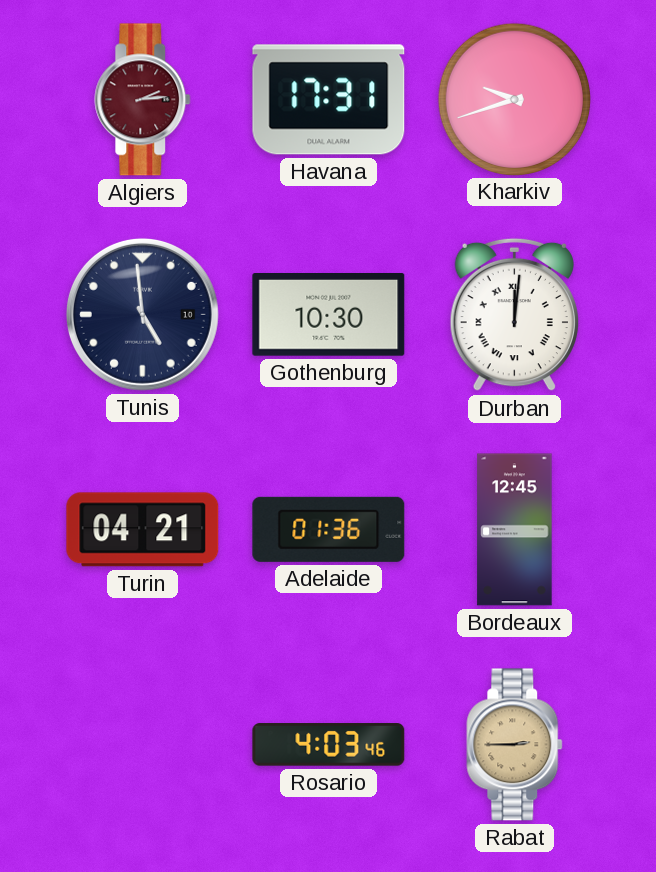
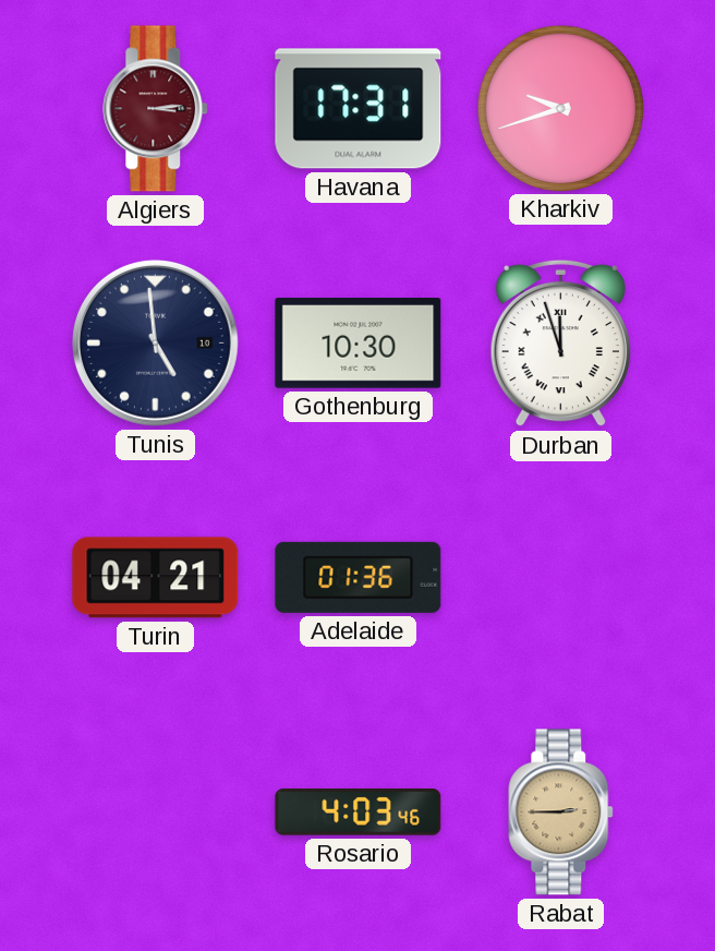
Algiers: 2:14 -> 3:14
Durban: 12:01 -> 11:57
Bordeaux: 12:45 -> none
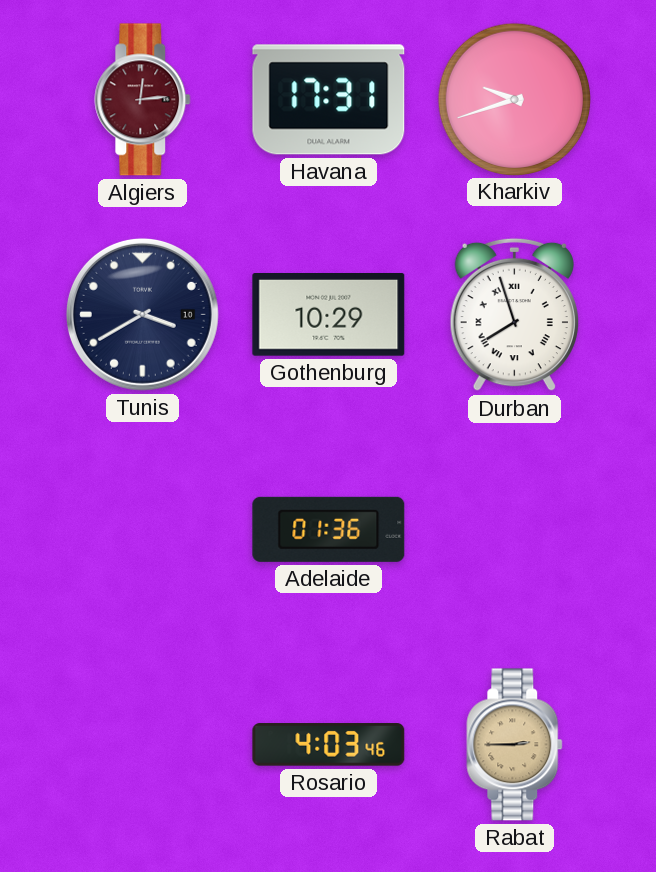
Algiers: 3:14 -> 12:14
Tunis: 4:59 -> 3:40
Gothenburg: 10:30 -> 10:29
Durban: 11:57 -> 7:57
Turin: 04:21 -> none
